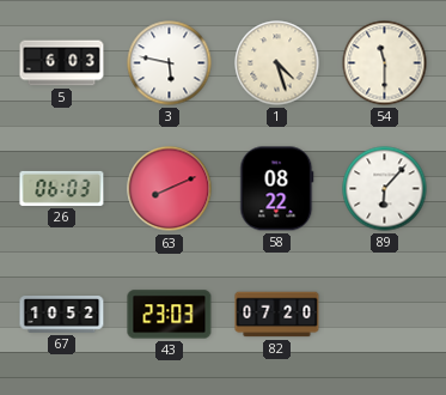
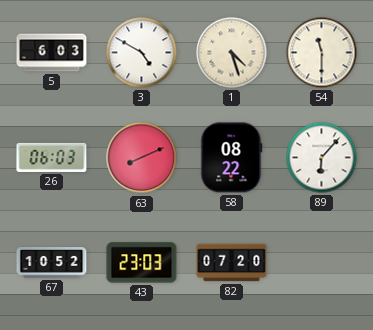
3: 5:47 -> 4:50
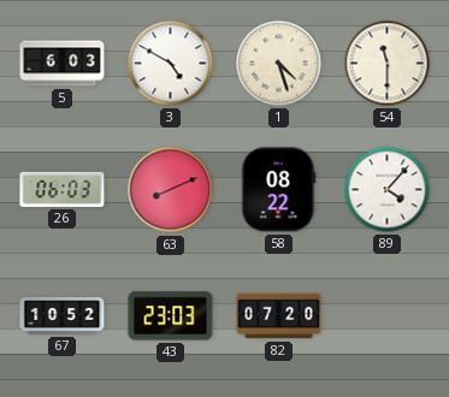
89: 6:07 -> 4:07
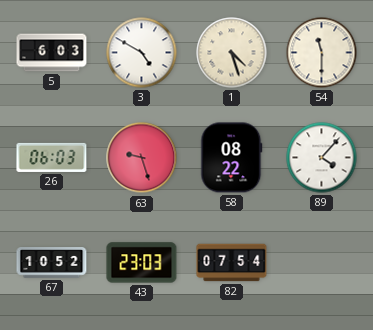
63: 8:11 -> 9:27
82: 07:20 -> 07:54
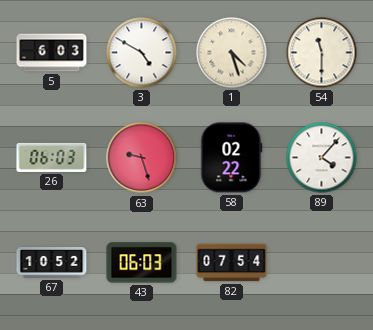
58: 08:22 -> 02:22
43: 23:03 -> 06:03
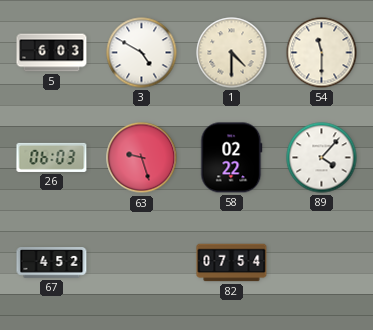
1: 4:27 -> 4:30
67: 10:52 -> 4:52
43: 06:03 -> none
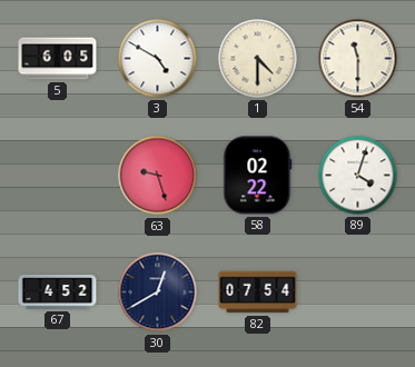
5: 6:03 -> 6:05
26: 06:03 -> none
89: 4:07 -> 4:03
30: none -> 12:40
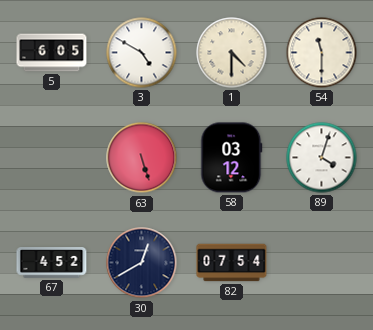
63: 9:27 -> 5:27
58: 02:22 -> 03:12
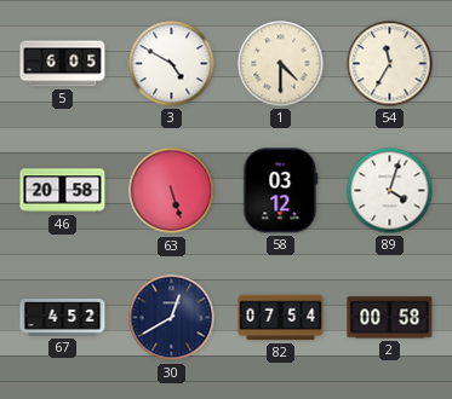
54: 11:30 -> 11:35
46: none -> 20:58
2: none -> 00:58
